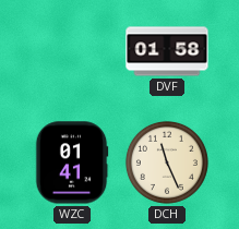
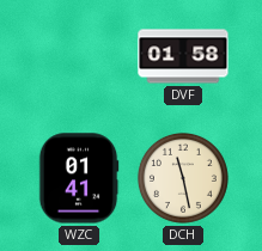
DCH: 11:26 -> 11:28
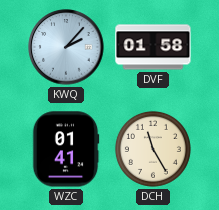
KWQ: none -> 2:07
DCH: 11:28 -> 11:25
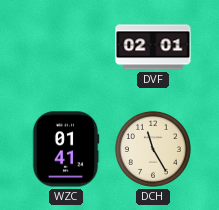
KWQ: 2:07 -> none
DVF: 01:58 -> 02:01
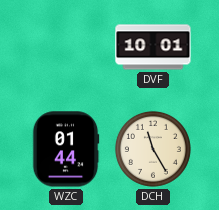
DVF: 02:01 -> 10:01
WZC: 01:41 -> 01:44
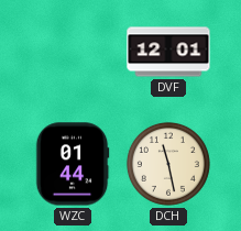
DVF: 10:01 -> 12:01
DCH: 11:25 -> 11:28
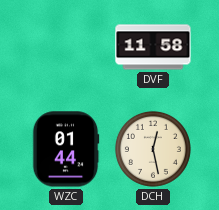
DVF: 12:01 -> 11:58
DCH: 11:28 -> 12:28
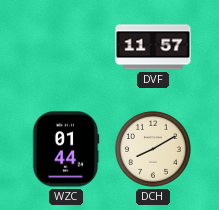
DVF: 11:58 -> 11:57
DCH: 12:28 -> 8:10
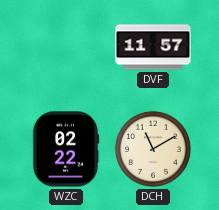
WZC: 01:44 -> 02:22
DCH: 8:10 -> 11:10
